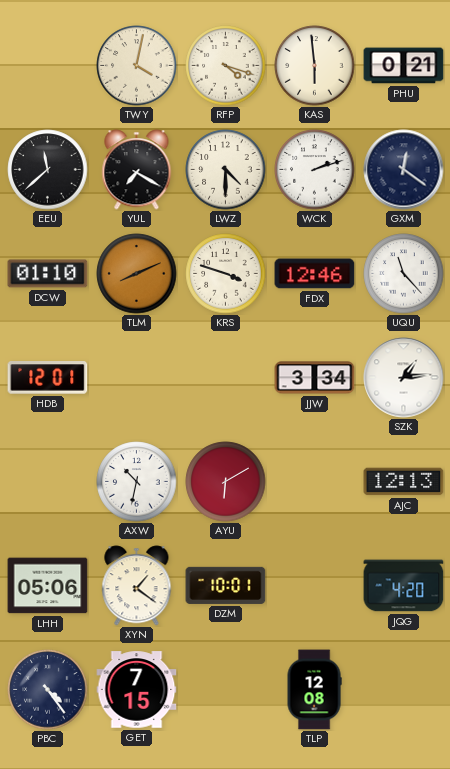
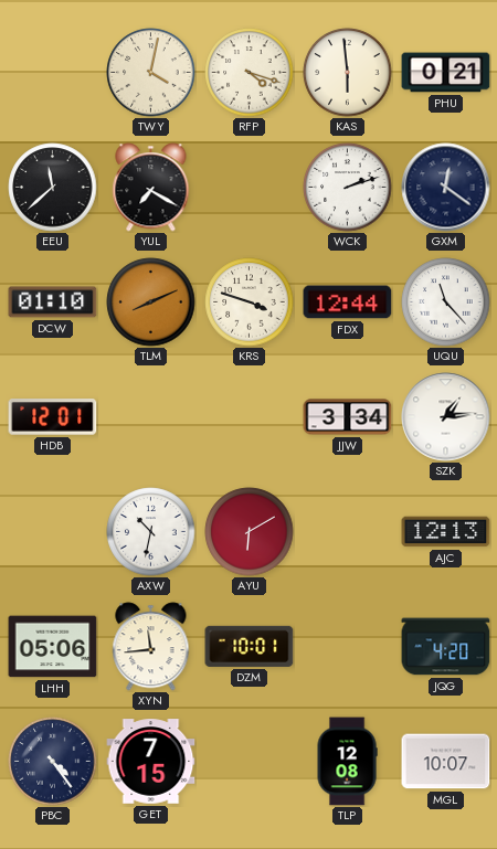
LWZ: 4:30 -> none
FDX: 12:46 -> 12:44
XYN: 1:21 -> 11:44
MGL: none -> 10:07
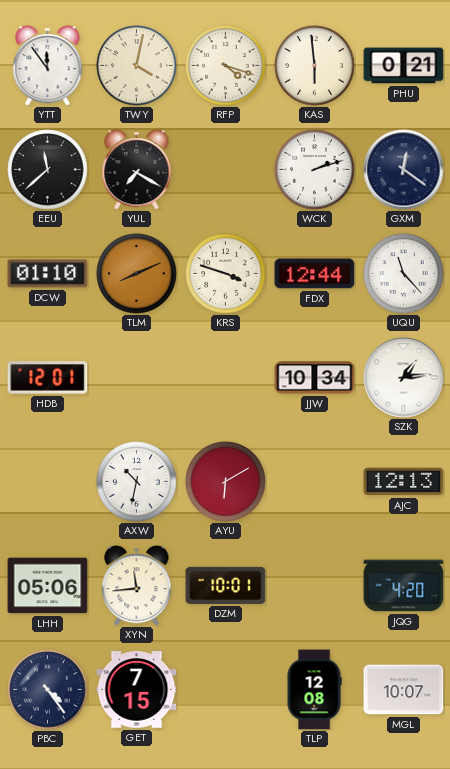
YTT: none -> 11:54
JJW: 3:34 -> 10:34
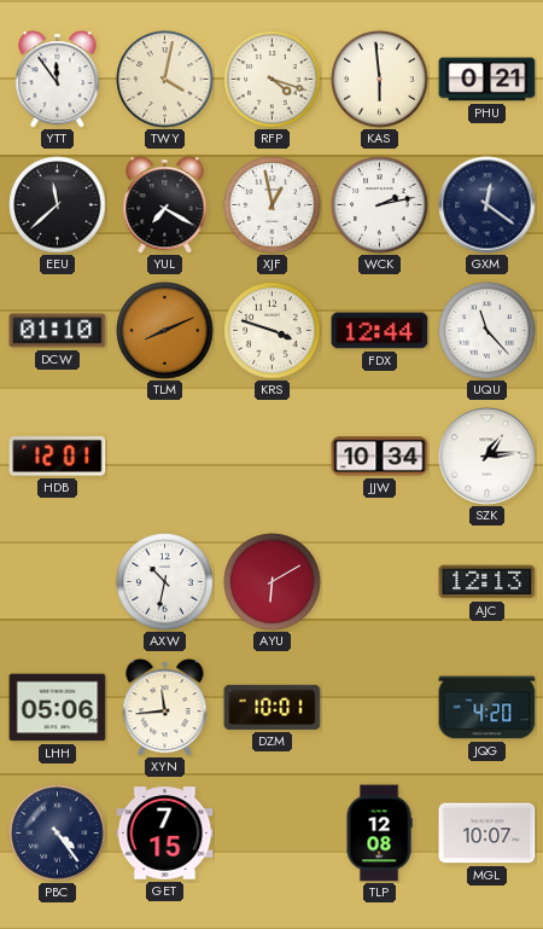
XJF: none -> 12:58
WCK: 2:12 -> 2:13
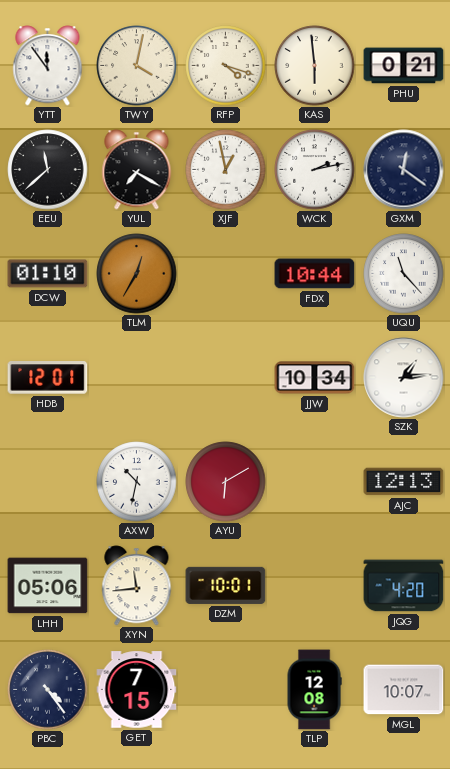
TLM: 8:11 -> 12:35
KRS: 3:48 -> none
FDX: 12:44 -> 10:44
